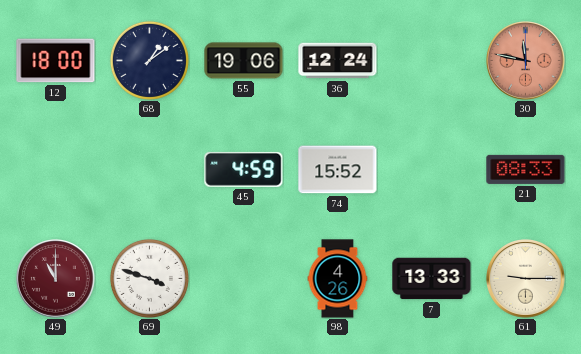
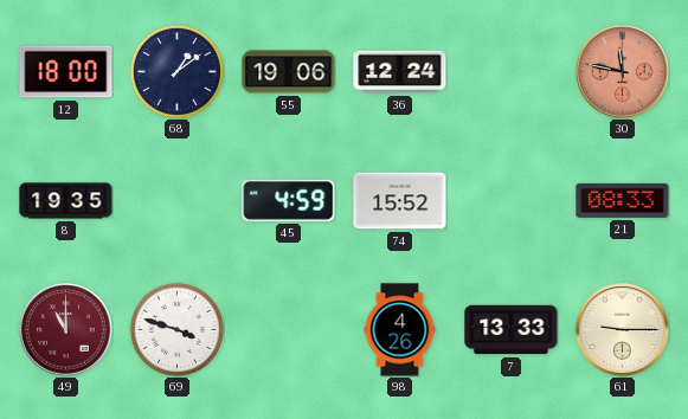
8: none -> 19:35
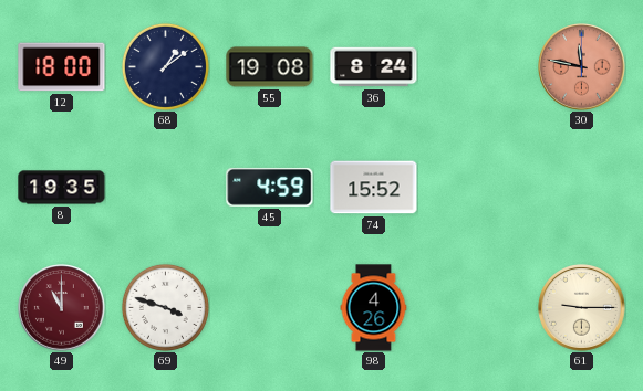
55: 19:06 -> 19:08
36: 12:24 -> 8:24
21: 08:33 -> none
7: 13:33 -> none
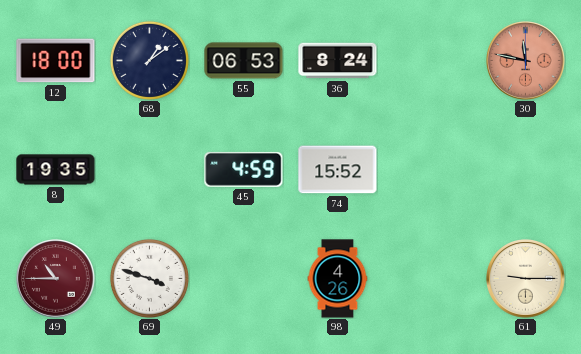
55: 19:08 -> 06:53
49: 11:00 -> 10:45
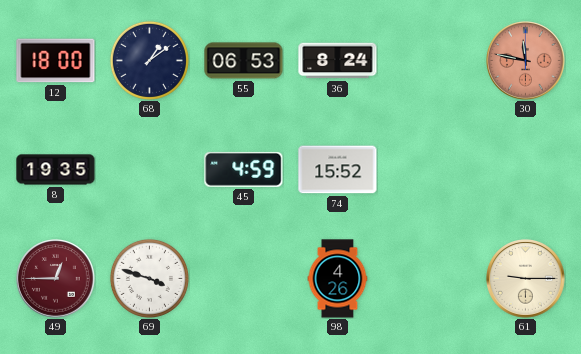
49: 10:45 -> 12:45
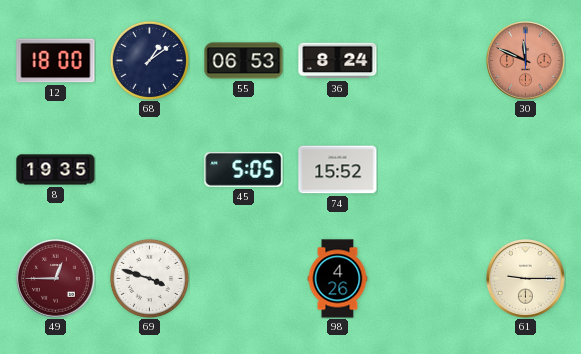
30: 11:47 -> 11:49
45: 4:59 -> 5:05
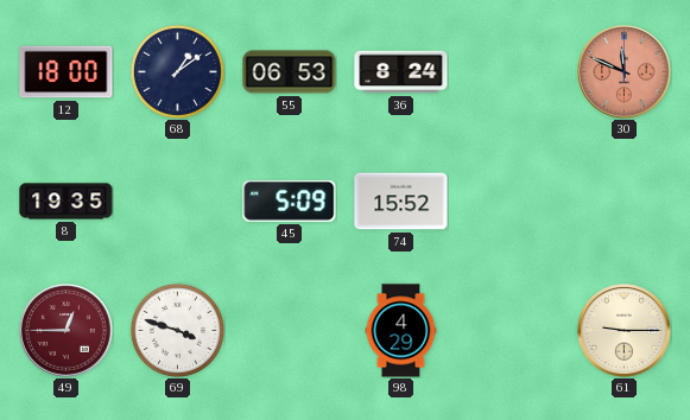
45: 5:05 -> 5:09
98: 4:26 -> 4:29
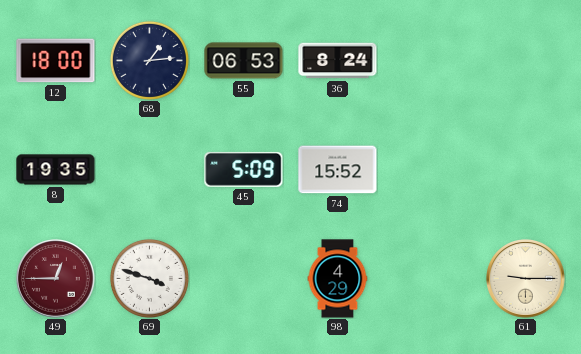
68: 1:09 -> 1:14
30: 11:49 -> none
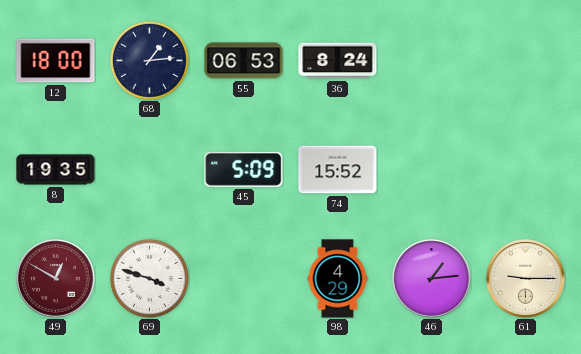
49: 12:45 -> 12:50
46: none -> 1:14
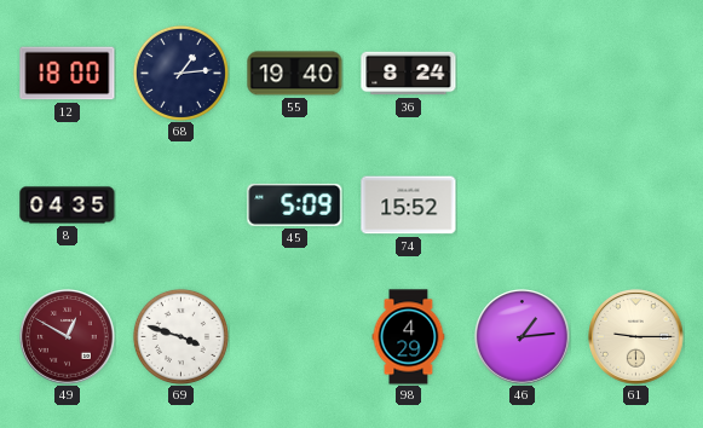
55: 06:53 -> 19:40
8: 19:35 -> 04:35
